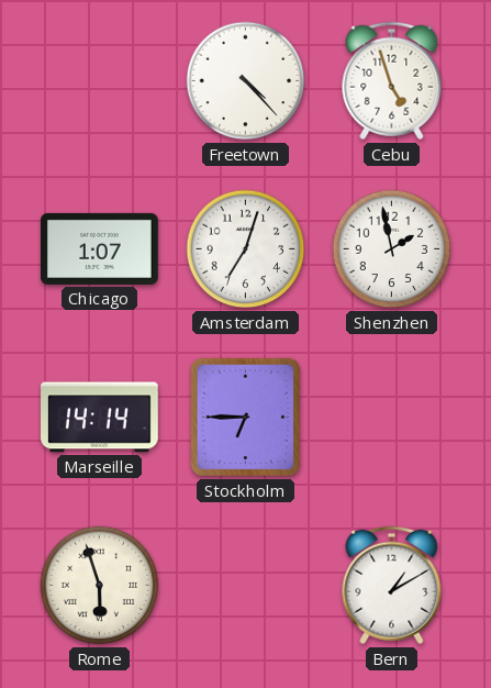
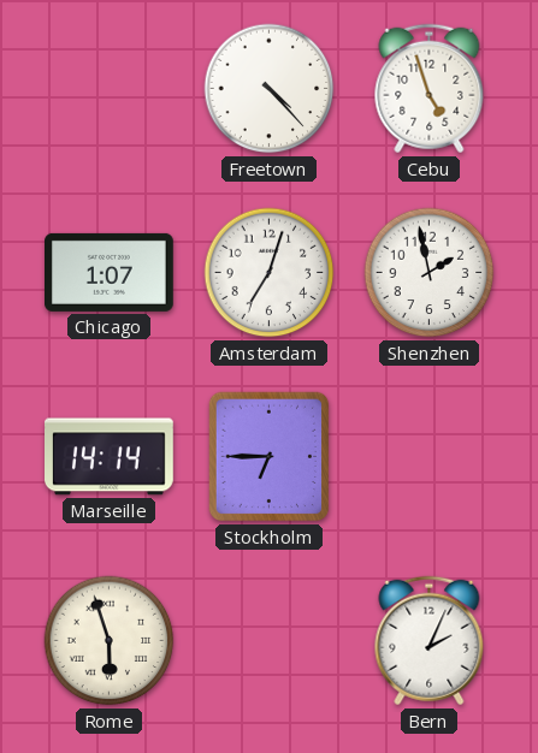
Bern: 1:10 -> 2:04
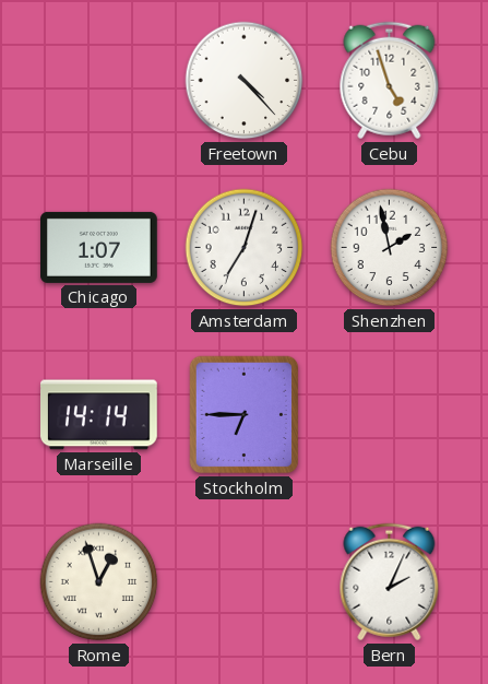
Rome: 5:57 -> 12:57
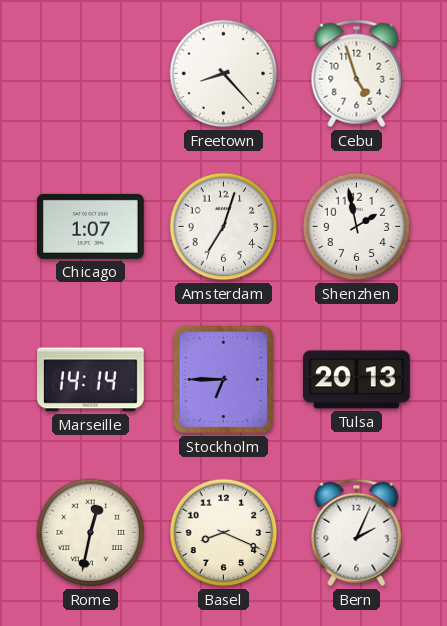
Freetown: 4:23 -> 8:23
Tulsa: none -> 20:13
Rome: 12:57 -> 12:32
Basel: none -> 8:19
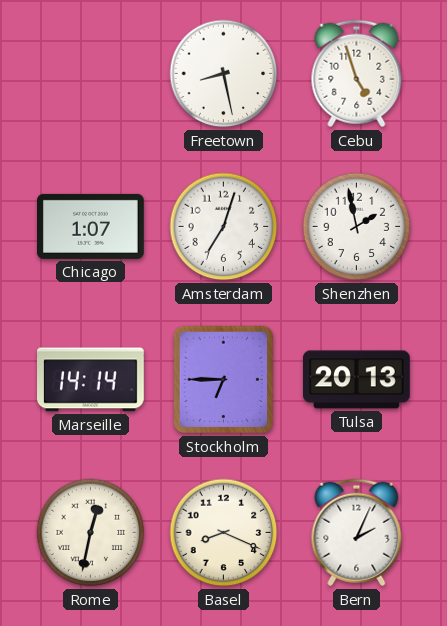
Freetown: 8:23 -> 8:28
